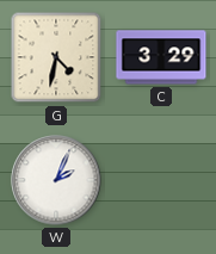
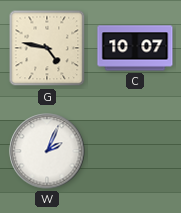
G: 4:32 -> 4:47
C: 3:29 -> 10:07
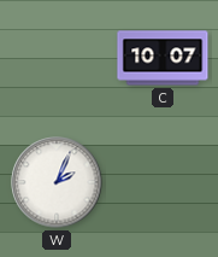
G: 4:47 -> none
